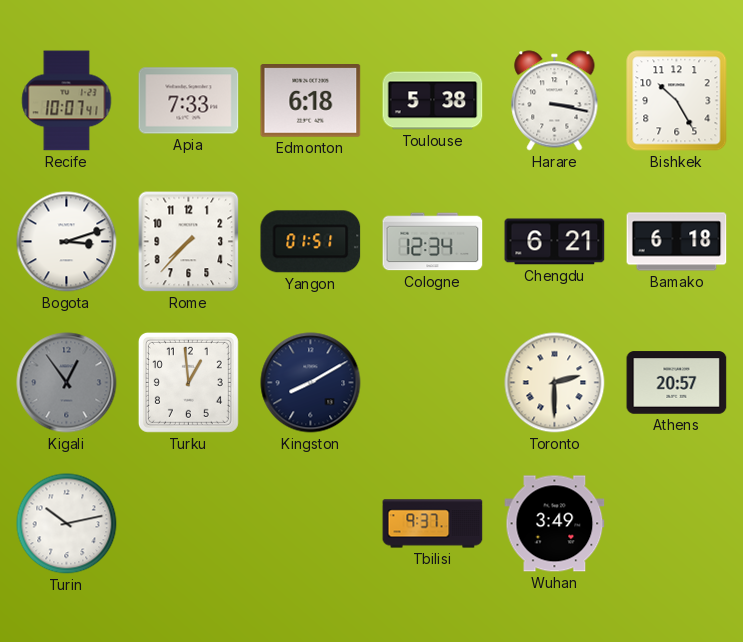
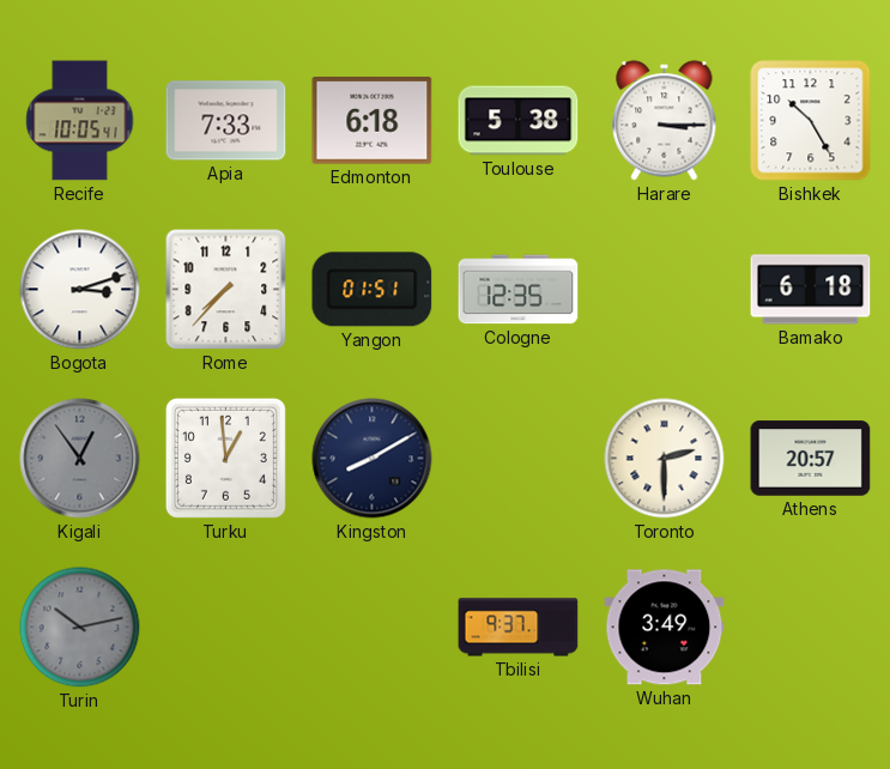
Recife: 10:07 -> 10:05
Harare: 3:17 -> 3:15
Cologne: 12:34 -> 12:35
Chengdu: 6:21 -> none
Turin dial: white -> grey
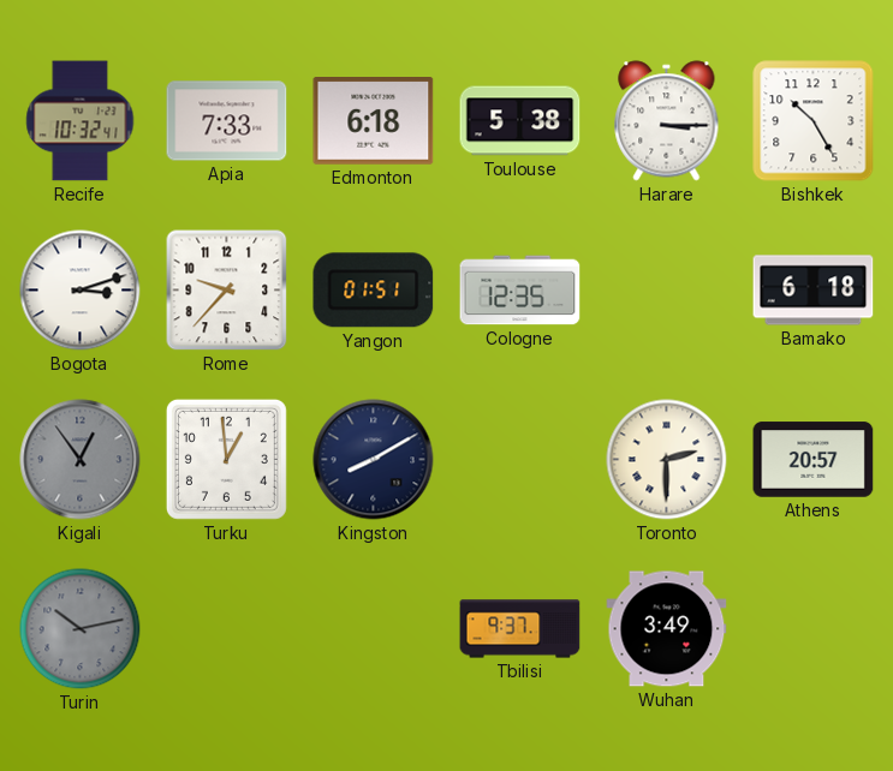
Recife: 10:05 -> 10:32
Rome: 7:37 -> 9:37
